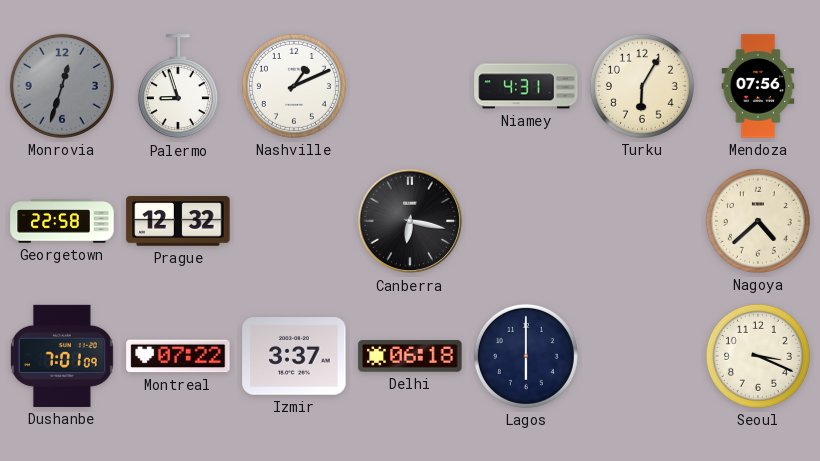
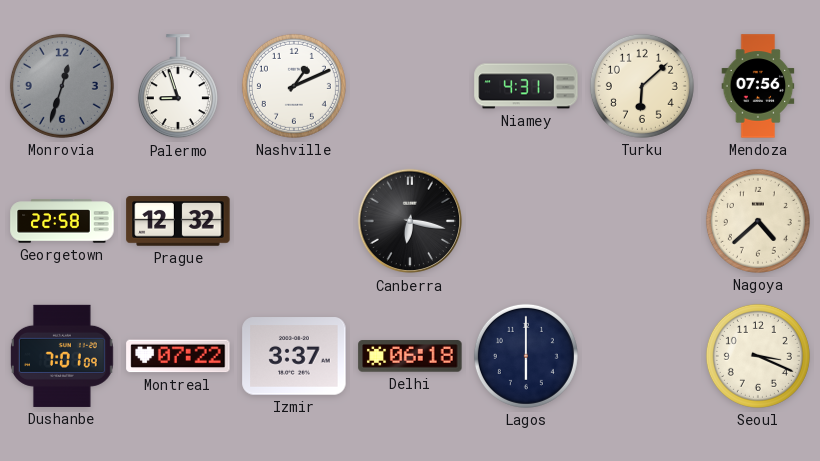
Turku: 6:05 -> 6:08
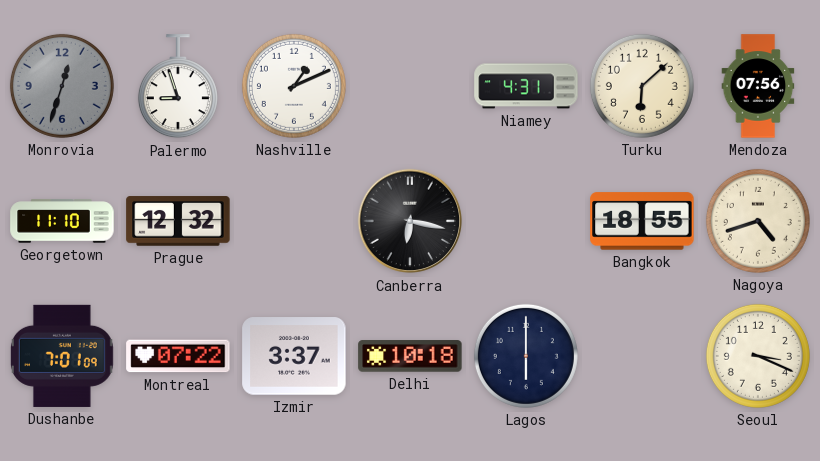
Georgetown: 22:58 -> 11:10
Bangkok: none -> 18:55
Nagoya: 4:38 -> 4:42
Delhi: 06:18 -> 10:18
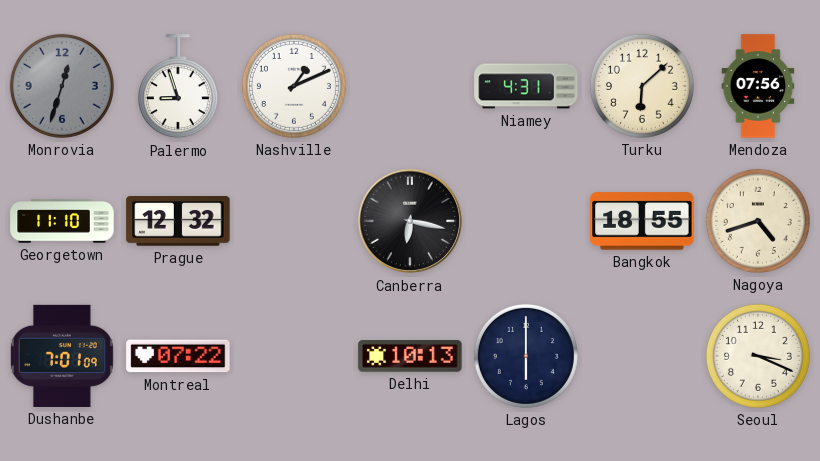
Izmir: 3:37 -> none
Delhi: 10:18 -> 10:13
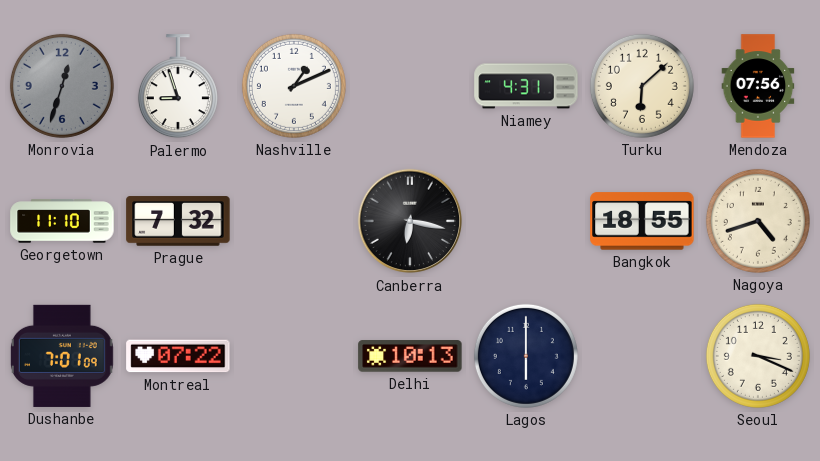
Prague: 12:32 -> 7:32
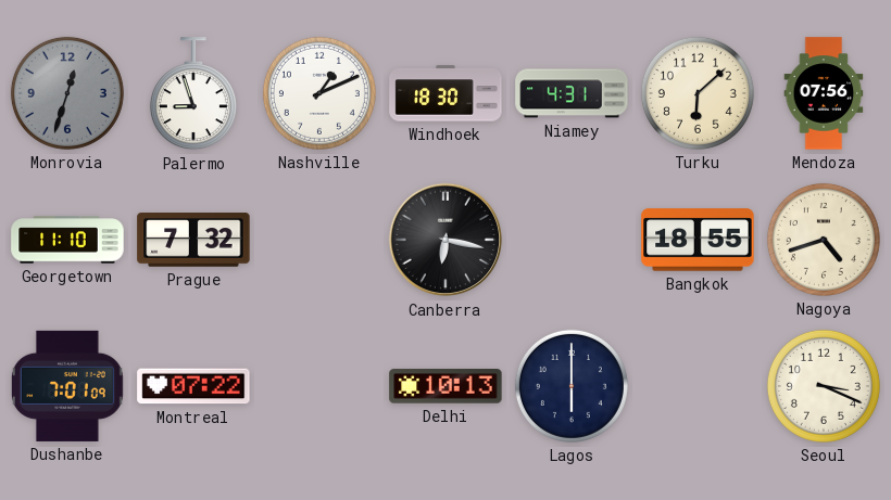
Windhoek: none -> 18:30
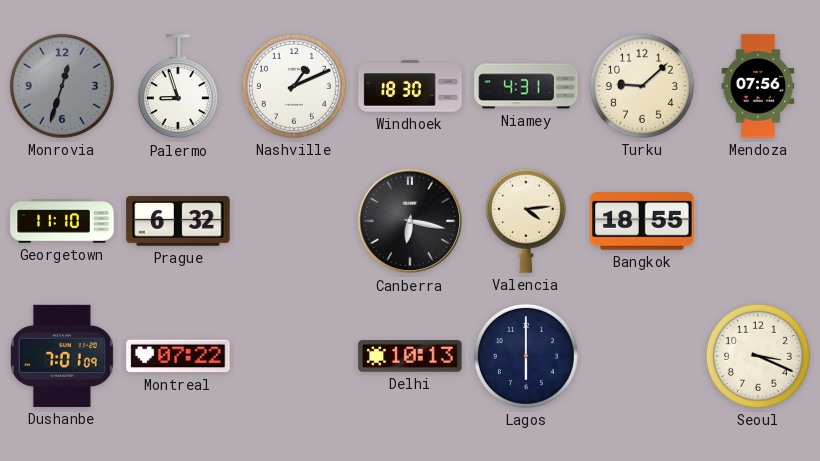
Turku: 6:08 -> 9:08
Prague: 7:32 -> 6:32
Valencia: none -> 4:14
Nagoya: 4:42 -> none
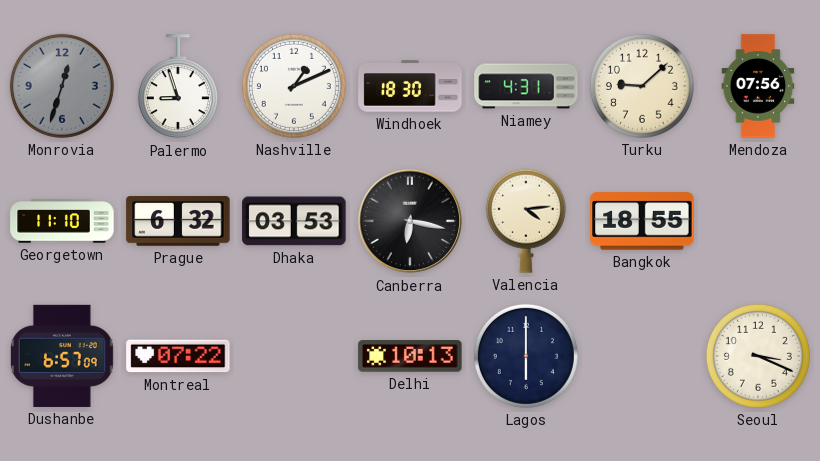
Dhaka: none -> 03:53
Dushanbe: 7:01 -> 6:57
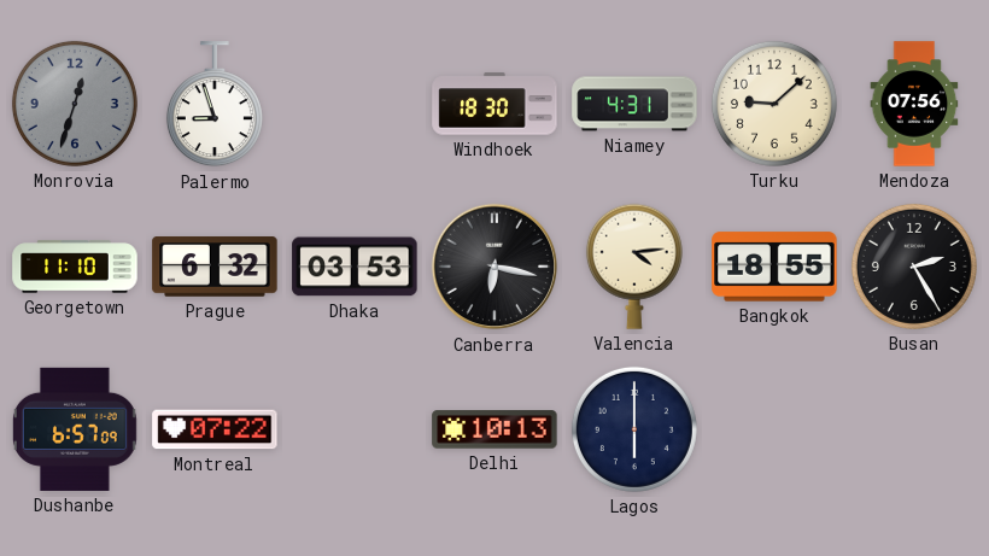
Nashville: 1:11 -> none
Busan: none -> 2:25
Seoul: 3:19 -> none
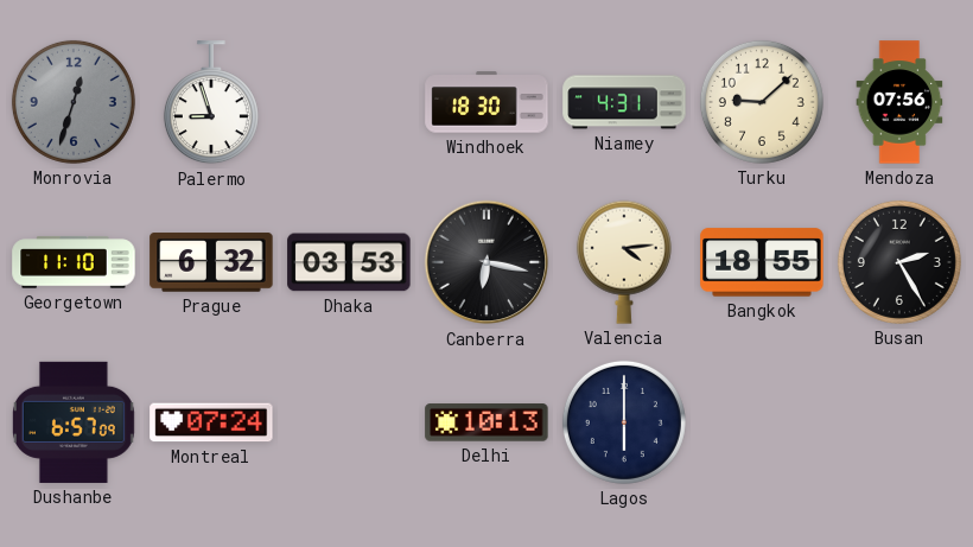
Montreal: 07:22 -> 07:24
